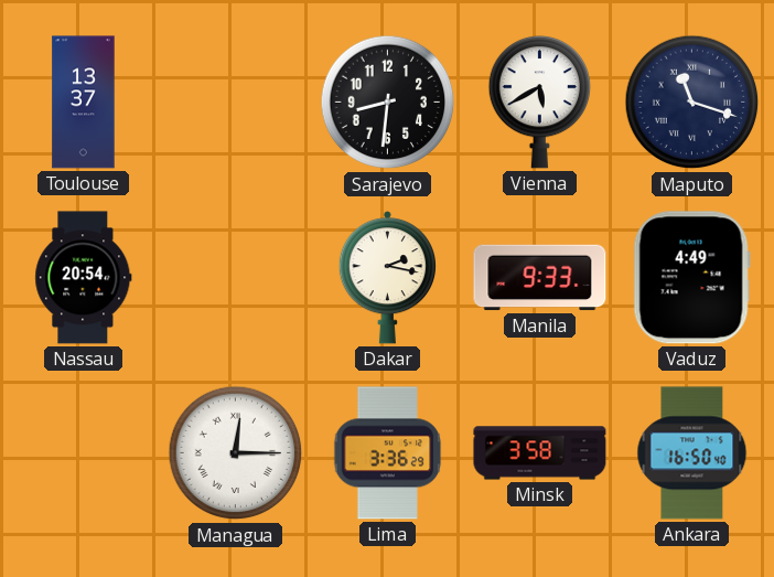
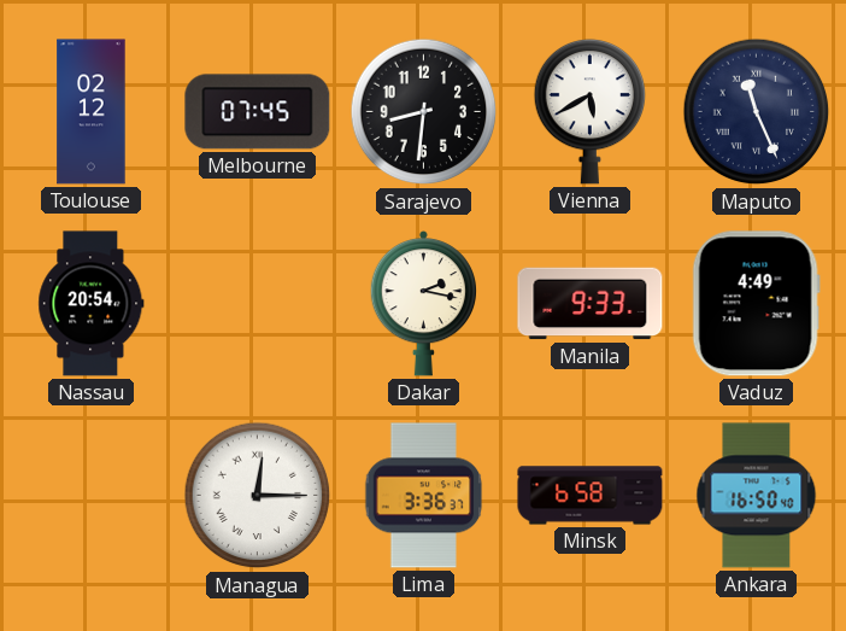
Toulouse: 13:37 -> 02:12
Melbourne: none -> 07:45
Maputo: 11:18 -> 11:26
Lima: 3:36:29 -> 3:36:37
Minsk: 3:58 -> 6:58
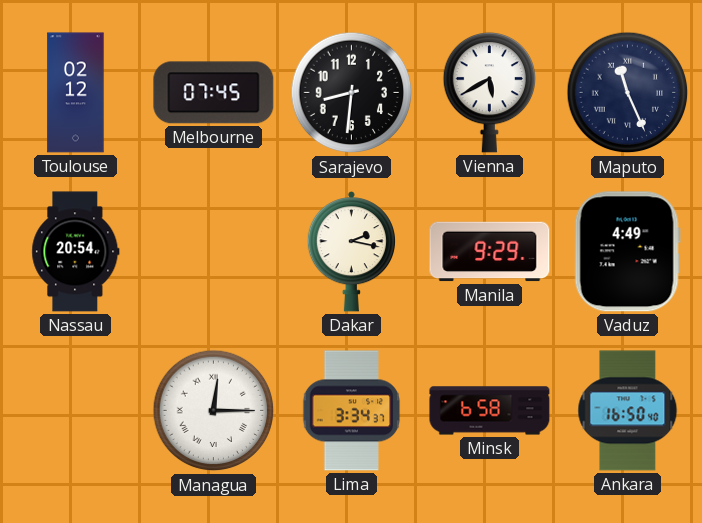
Manila: 9:33 -> 9:29
Lima: 3:36 -> 3:34
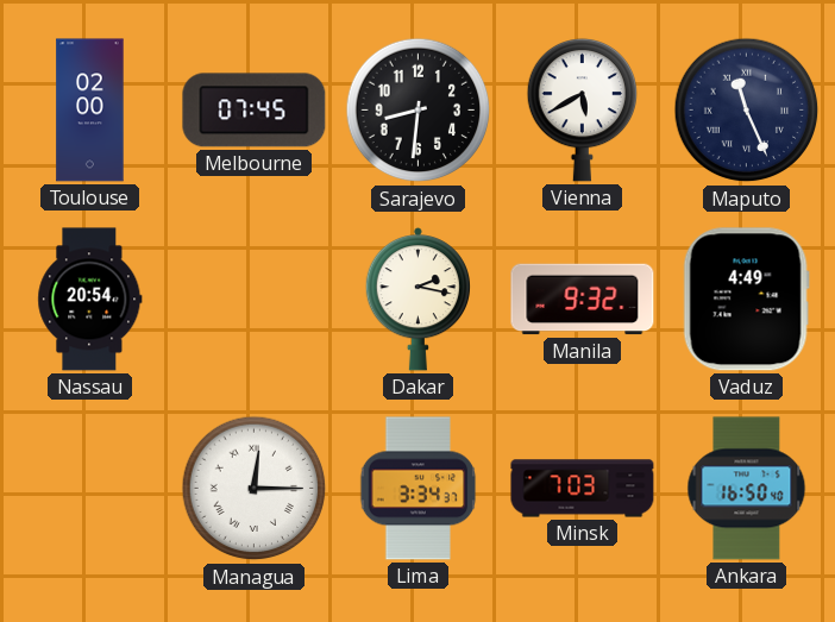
Toulouse: 02:12 -> 02:00
Manila: 9:29 -> 9:32
Minsk: 6:58 -> 7:03
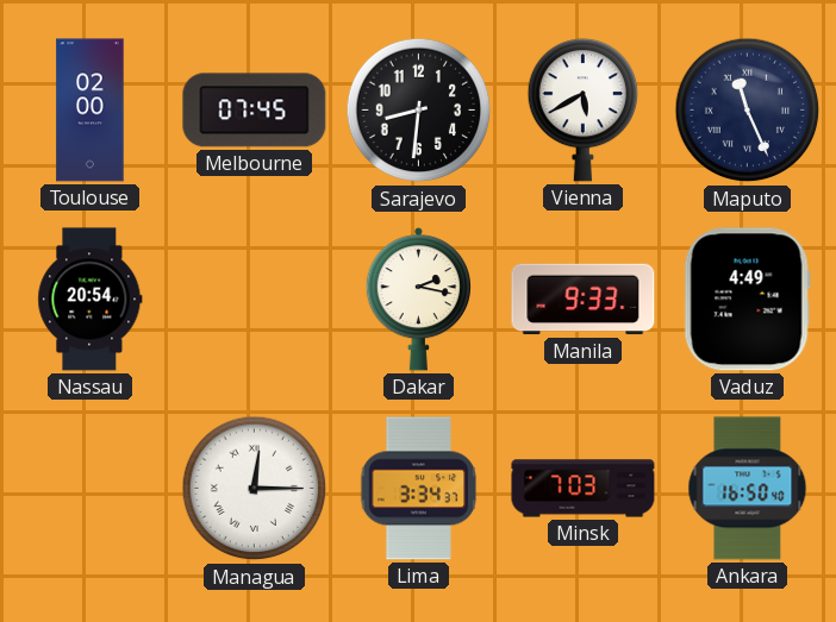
Manila: 9:32 -> 9:33
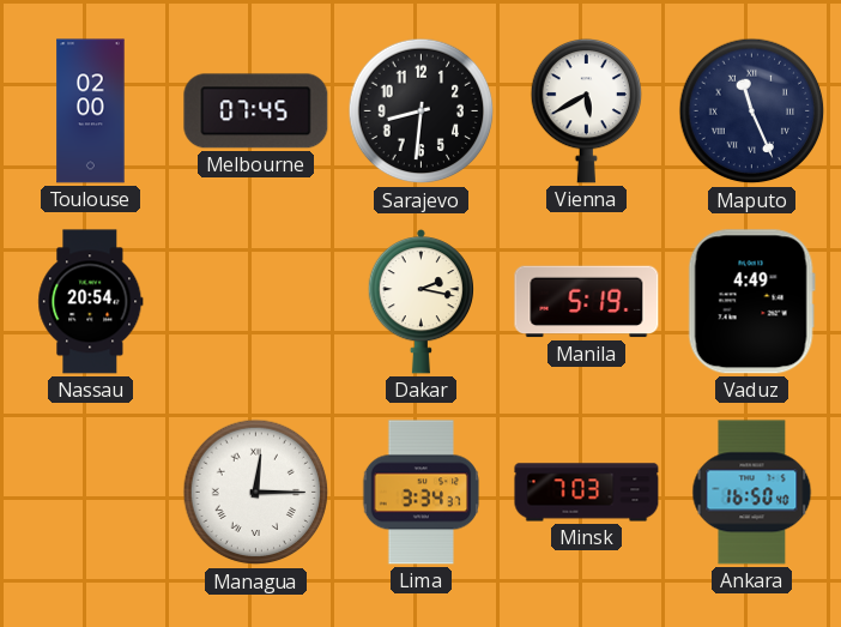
Manila: 9:33 -> 5:19
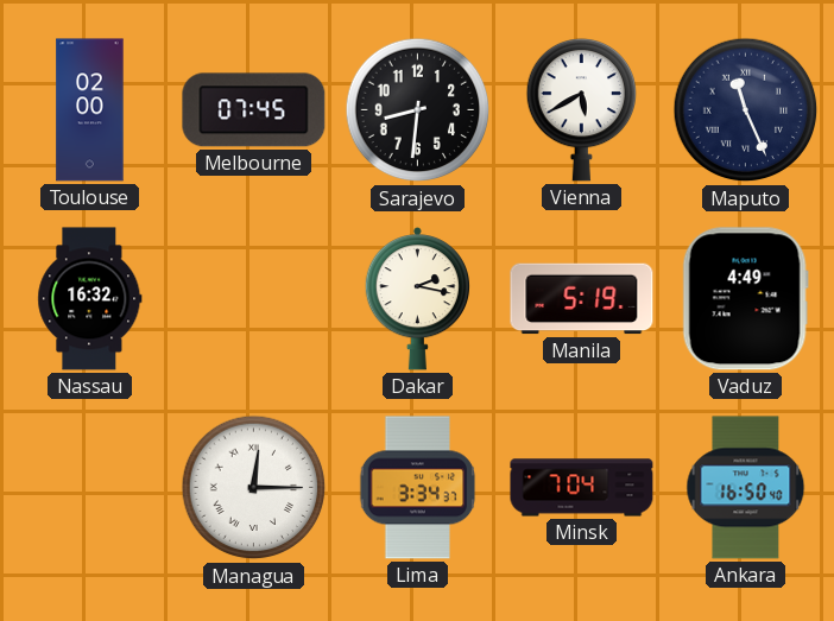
Nassau: 20:54 -> 16:32
Minsk: 7:03 -> 7:04
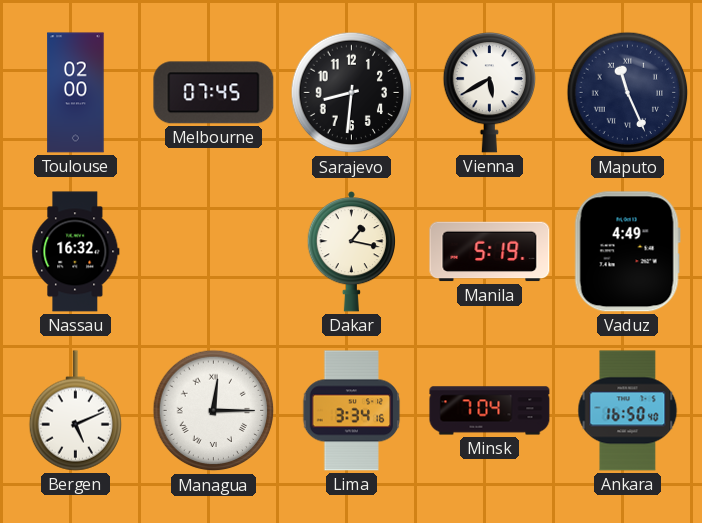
Dakar: 2:17 -> 1:17
Bergen: none -> 5:11
Lima: 3:34:37 -> 3:34:16
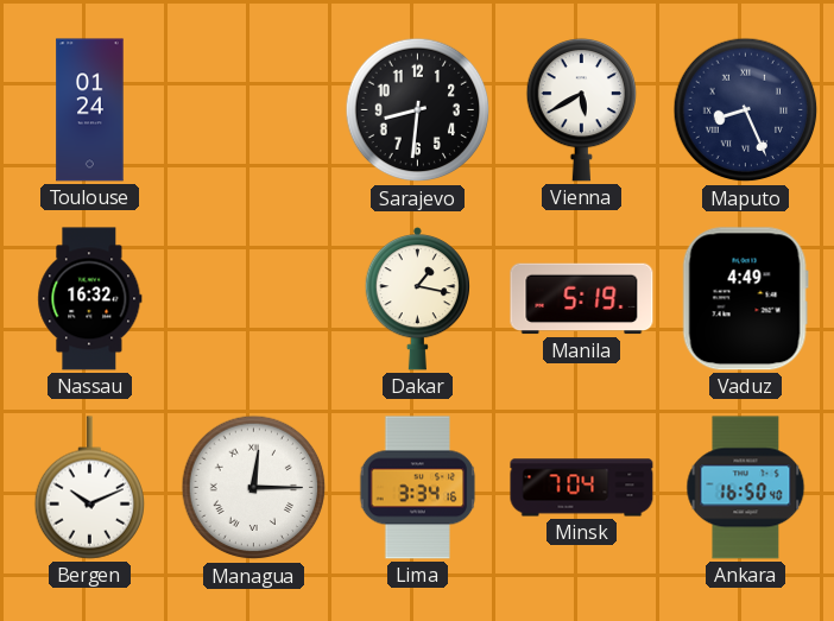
Toulouse: 02:00 -> 01:24
Melbourne: 07:45 -> none
Maputo: 11:26 -> 8:26
Bergen: 5:11 -> 10:11
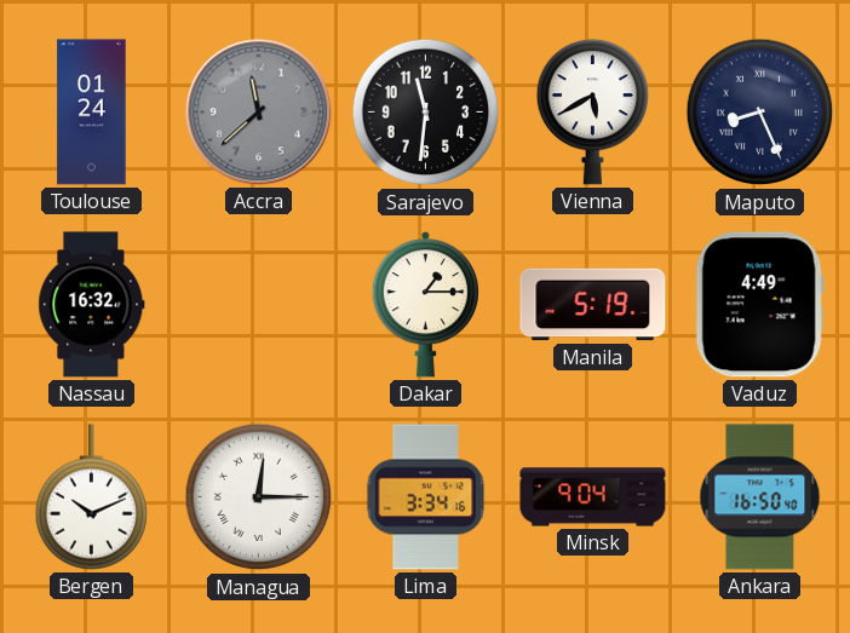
Accra: none -> 11:38
Sarajevo: 8:31 -> 11:31
Dakar: 1:17 -> 1:15
Minsk: 7:04 -> 9:04
